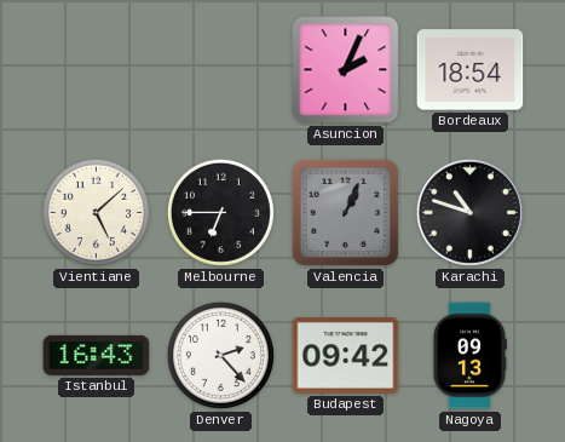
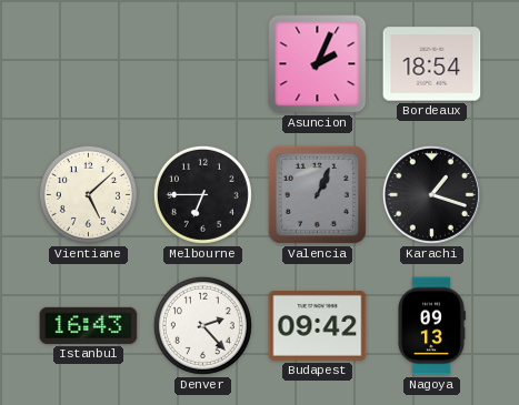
Karachi: 10:48 -> 1:18
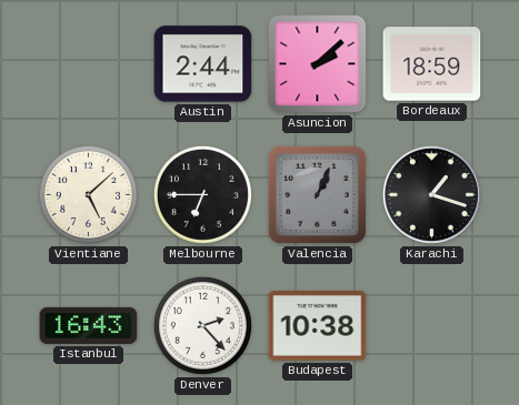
Austin: none -> 2:44
Asuncion: 2:04 -> 2:08
Bordeaux: 18:54 -> 18:59
Budapest: 09:42 -> 10:38
Nagoya: 09:13 -> none
